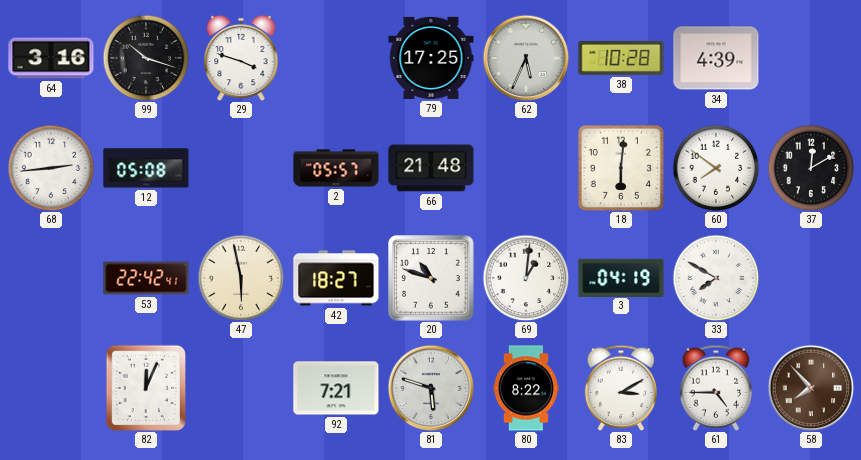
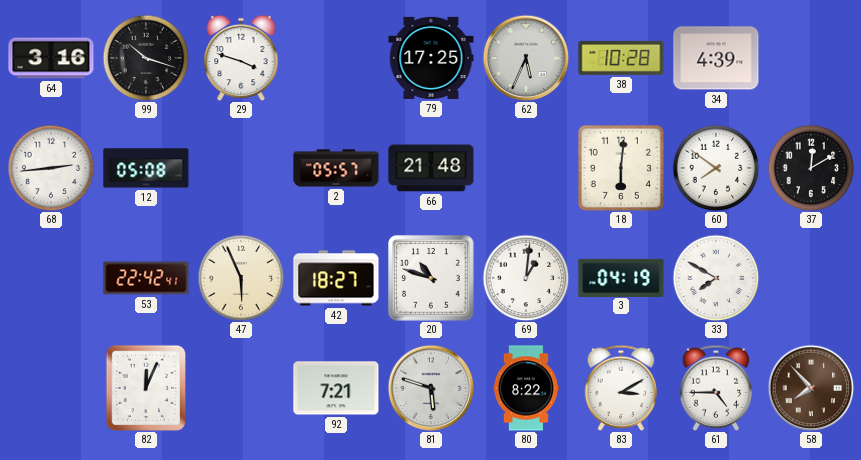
47: 5:58 -> 5:56
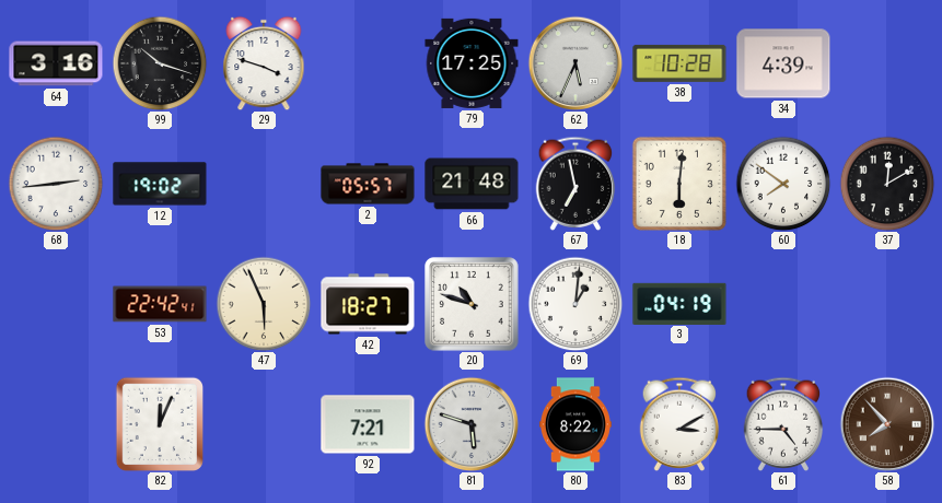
12: 05:08 -> 19:02
67: none -> 6:58
33: 7:50 -> none
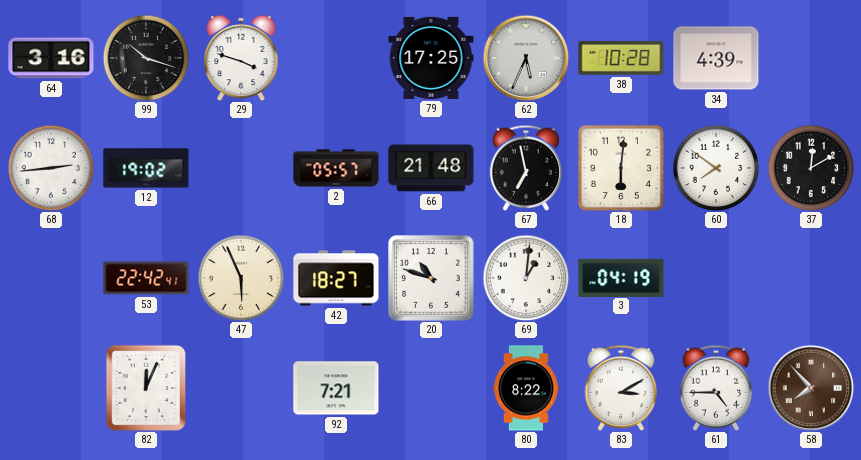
81: 5:48 -> none
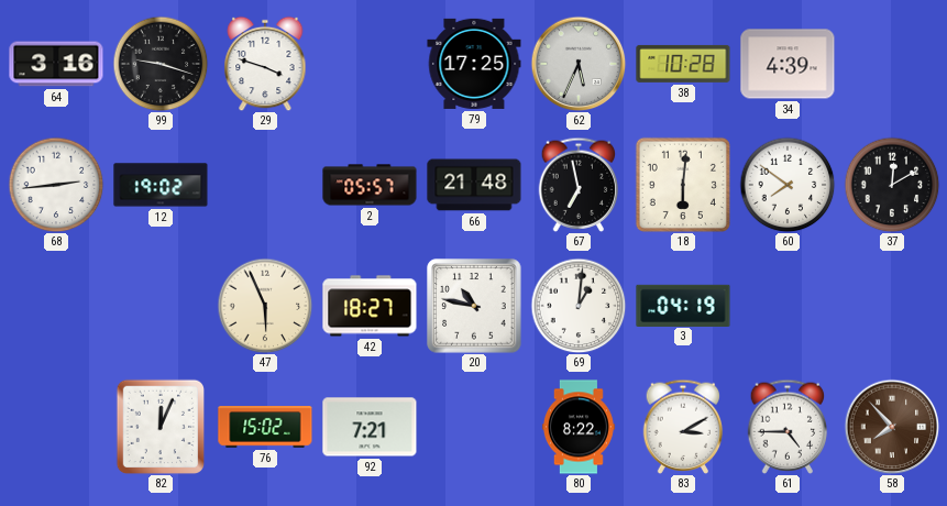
99: 10:18 -> 9:18
53: 22:42 -> none
20: 10:48 -> 10:47
76: none -> 15:02
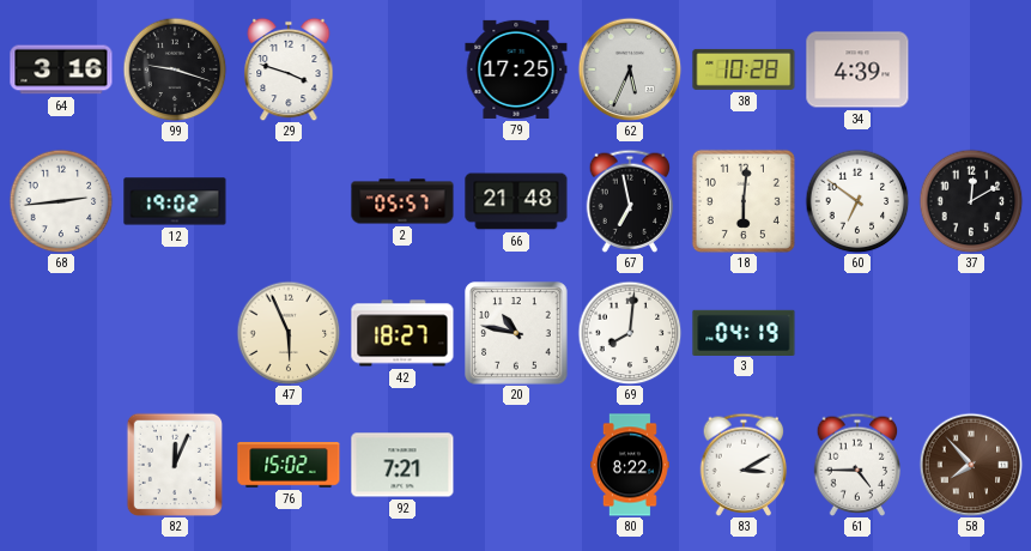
60: 7:51 -> 6:51
69: 1:01 -> 8:01
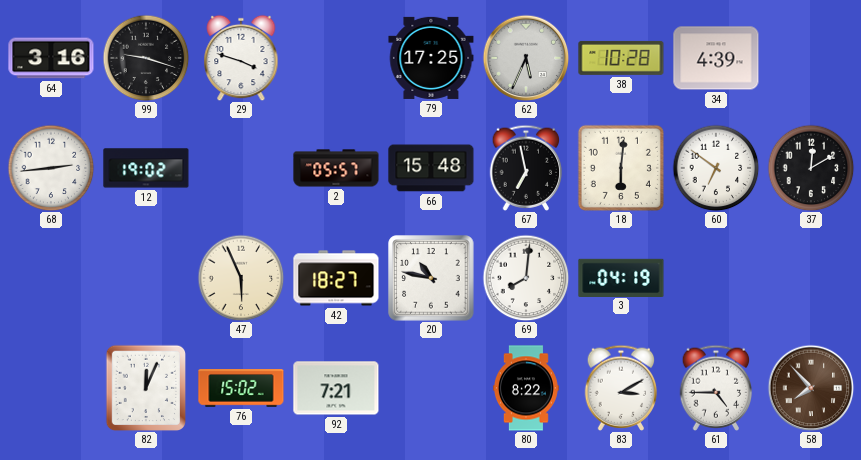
66: 21:48 -> 15:48
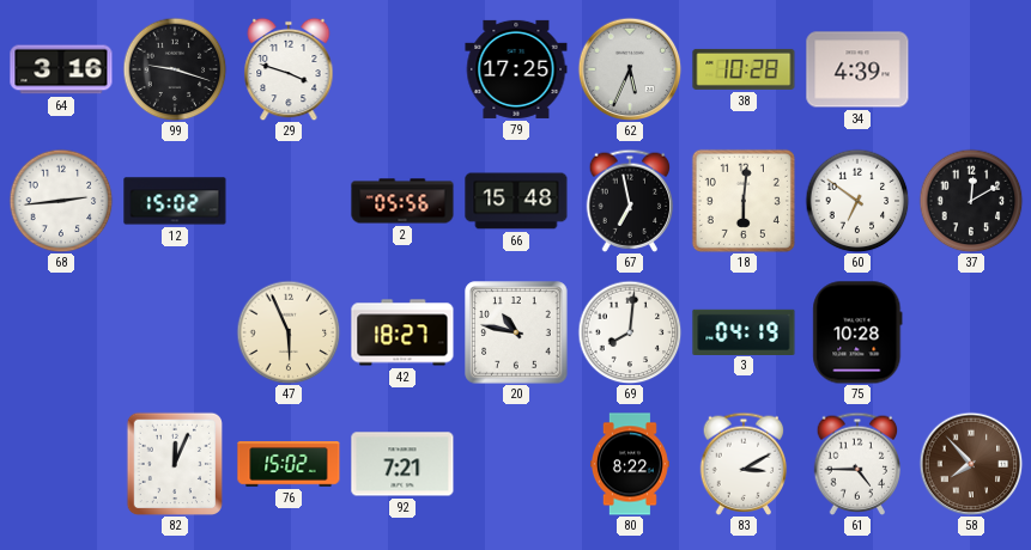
12: 19:02 -> 15:02
2: 05:57 -> 05:56
75: none -> 10:28
